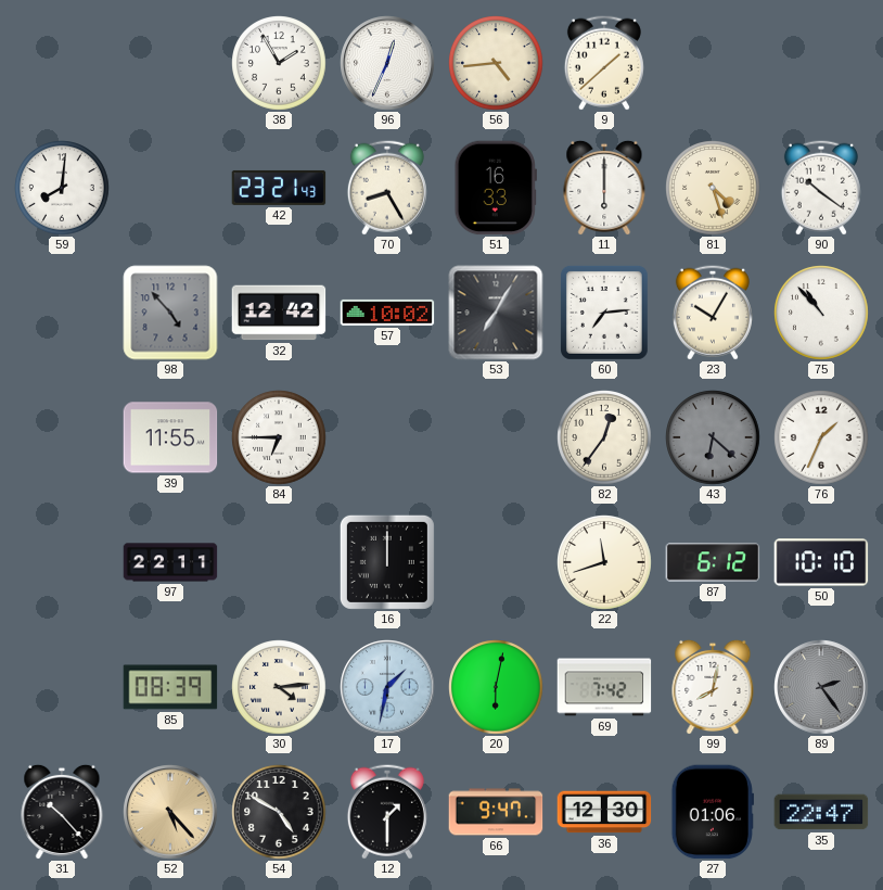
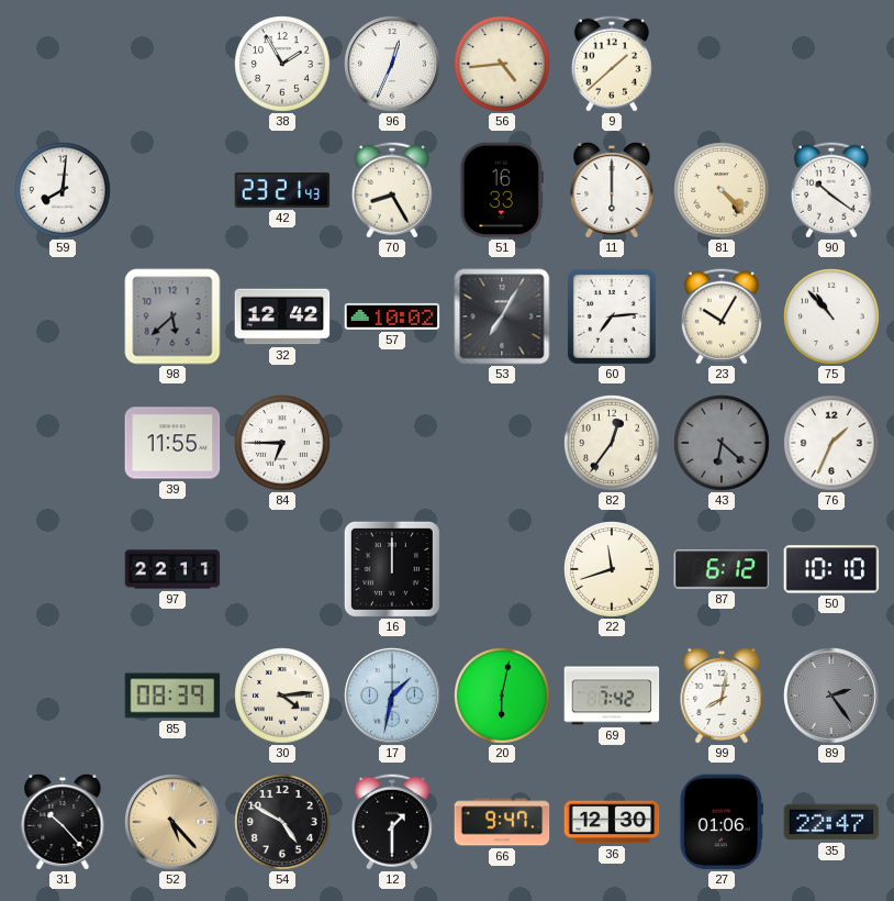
81: 4:27 -> 4:23
98: 4:53 -> 5:38
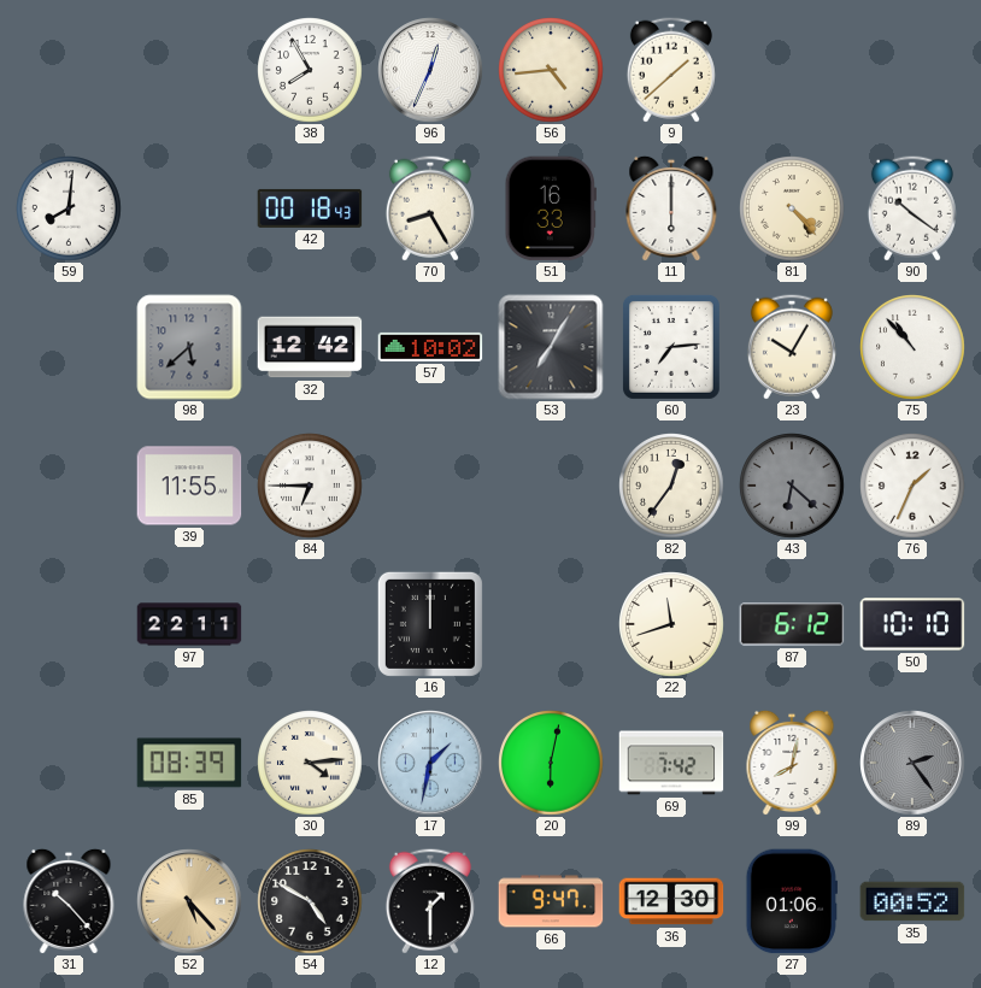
38: 1:55 -> 7:55
42: 23:21 -> 00:18
35: 22:47 -> 00:52
